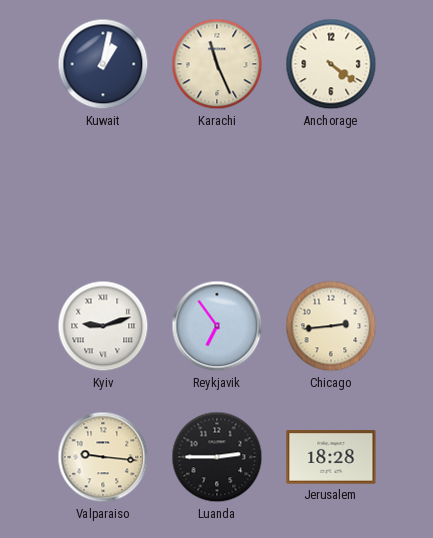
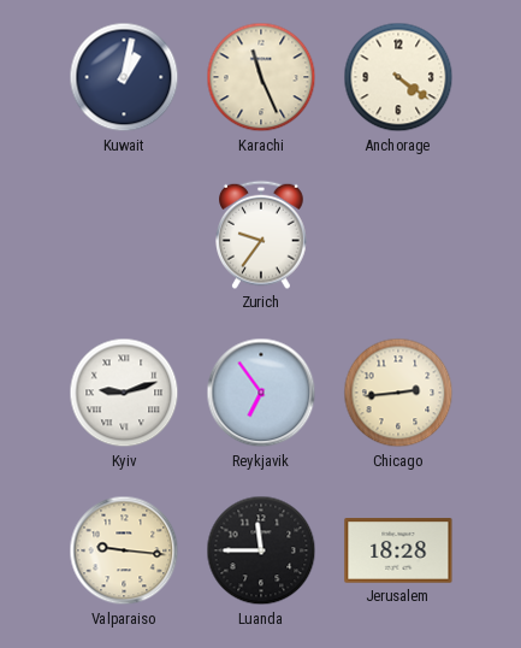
Zurich: none -> 9:36
Luanda: 2:45 -> 11:45
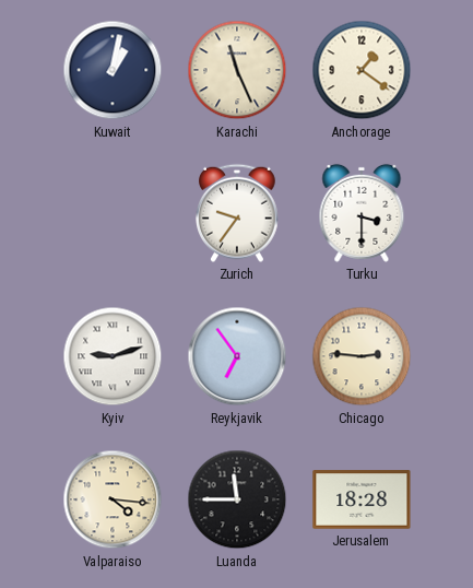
Anchorage: 4:21 -> 1:21
Turku: none -> 3:30
Chicago: 2:44 -> 2:46
Valparaiso: 9:16 -> 4:16
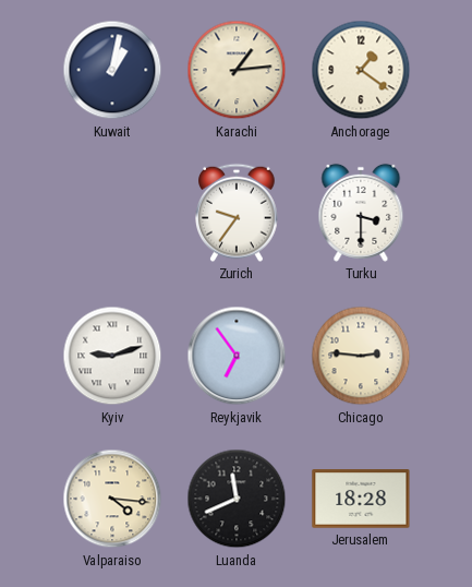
Karachi: 11:26 -> 1:14
Luanda: 11:45 -> 11:41
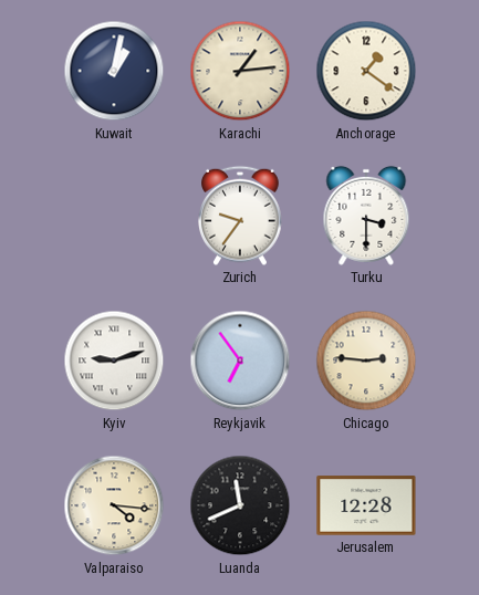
Jerusalem: 18:28 -> 12:28
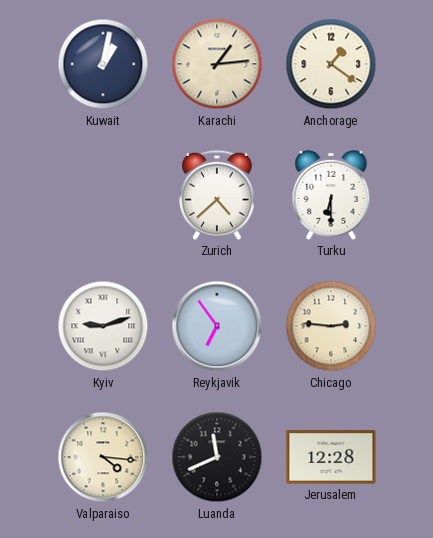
Zurich: 9:36 -> 4:38
Turku: 3:30 -> 6:30
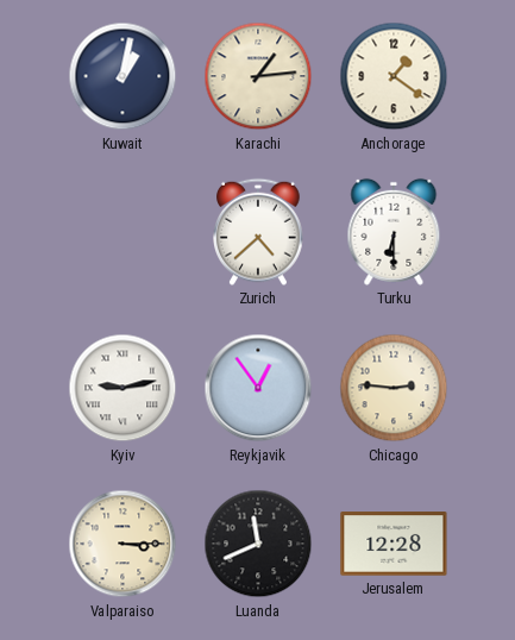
Kyiv: 9:12 -> 9:13
Reykjavik: 6:54 -> 12:54
Valparaiso: 4:16 -> 3:15
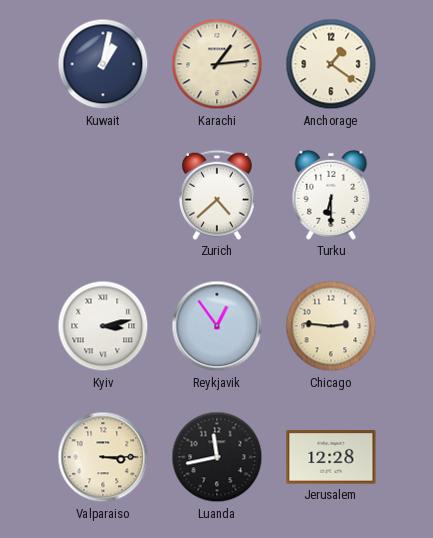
Kyiv: 9:13 -> 3:13
Luanda: 11:41 -> 11:43
